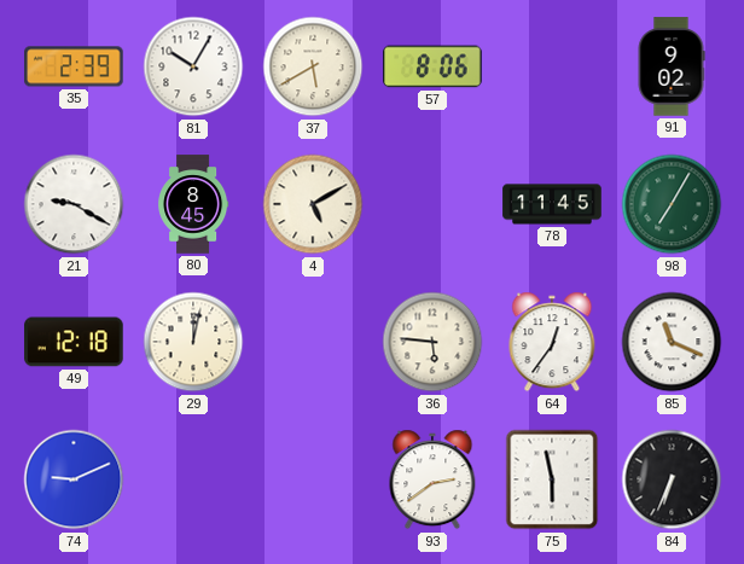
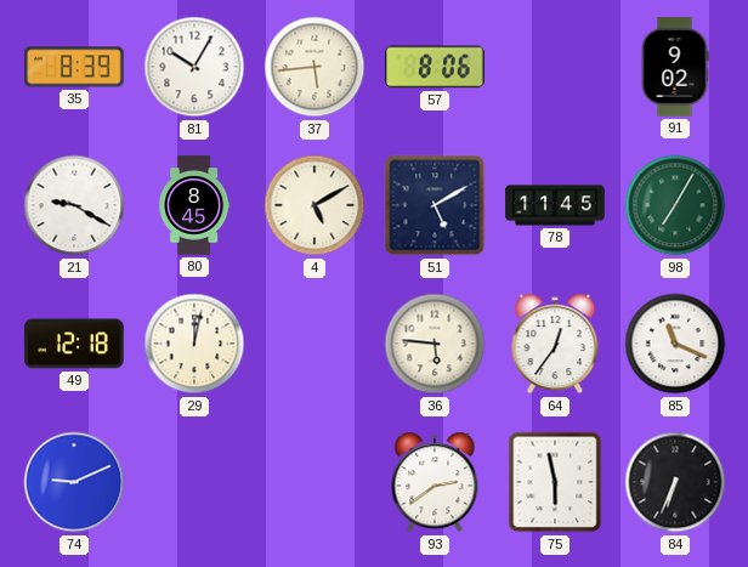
35: 2:39 -> 8:39
37: 5:40 -> 5:44
51: none -> 5:10
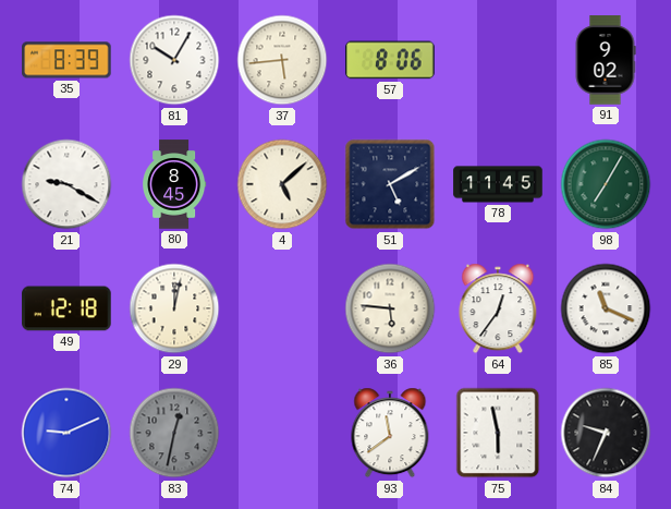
4: 5:10 -> 5:08
83: none -> 12:32
93: 2:39 -> 11:39
84: 6:34 -> 9:34
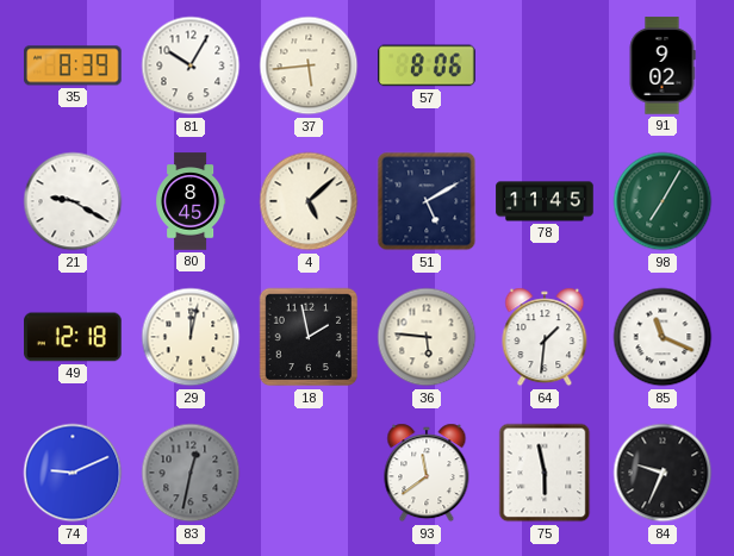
18: none -> 1:58
64: 12:36 -> 1:31
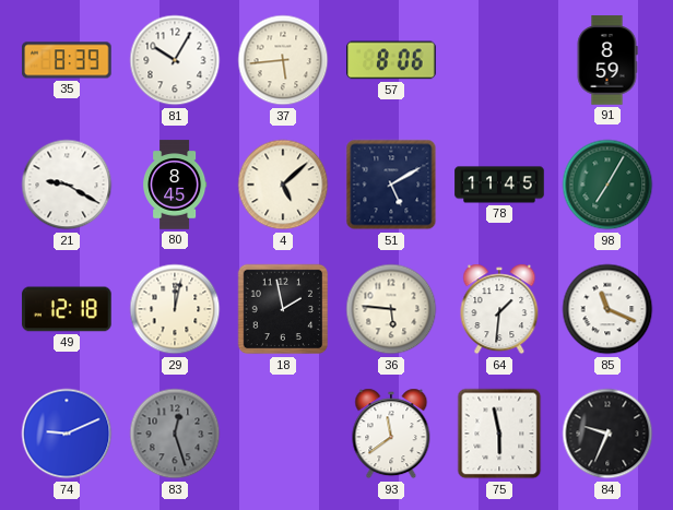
91: 9:02 -> 8:59
83: 12:32 -> 12:27
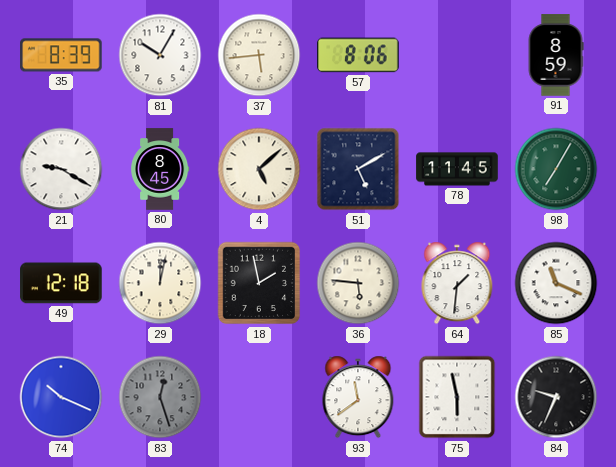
74: 9:11 -> 10:19
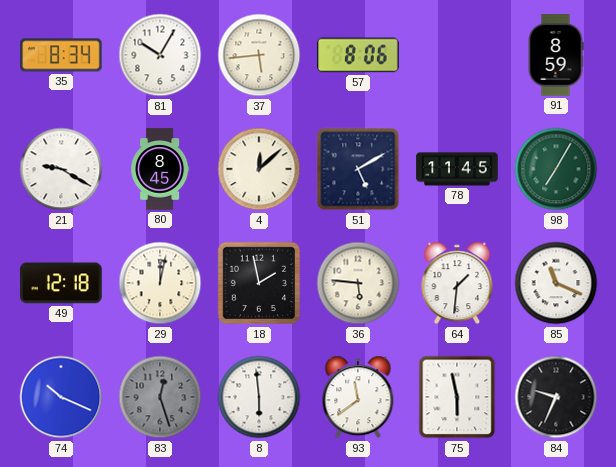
35: 8:39 -> 8:34
4: 5:08 -> 12:08
8: none -> 5:59
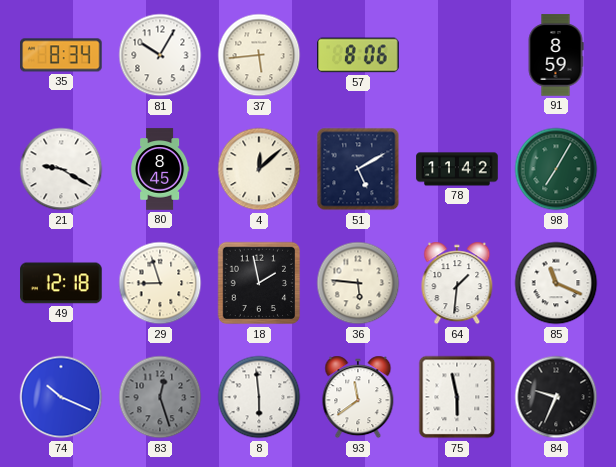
78: 11:45 -> 11:42
29: 12:02 -> 8:57
